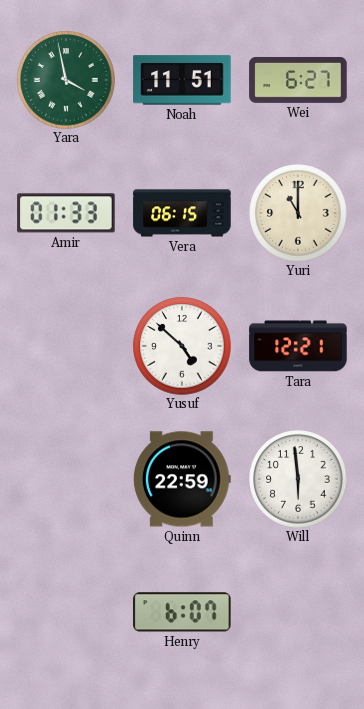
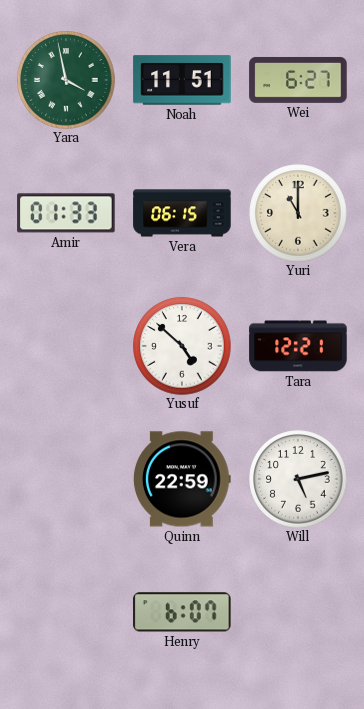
Will: 5:59 -> 5:13
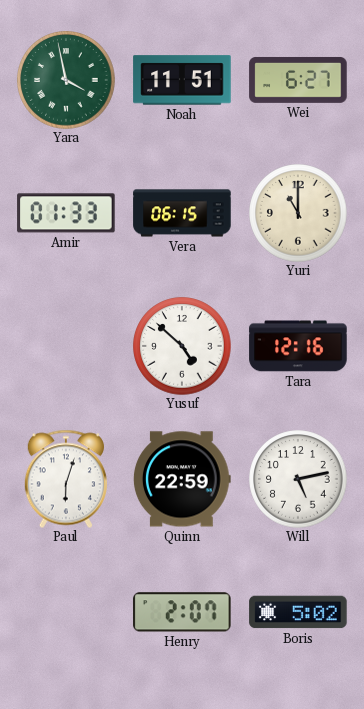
Tara: 12:21 -> 12:16
Paul: none -> 6:03
Henry: 6:07 -> 2:07
Boris: none -> 5:02
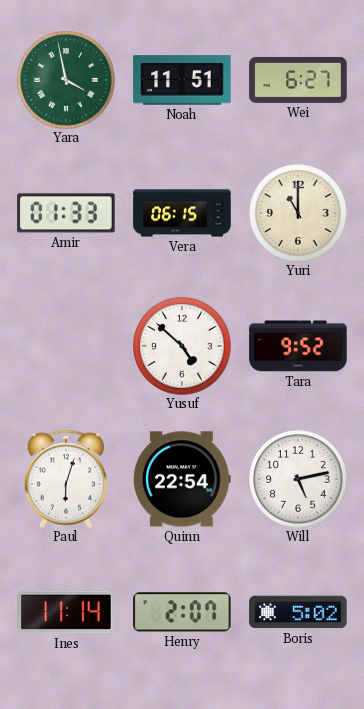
Tara: 12:16 -> 9:52
Quinn: 22:59 -> 22:54
Ines: none -> 11:14
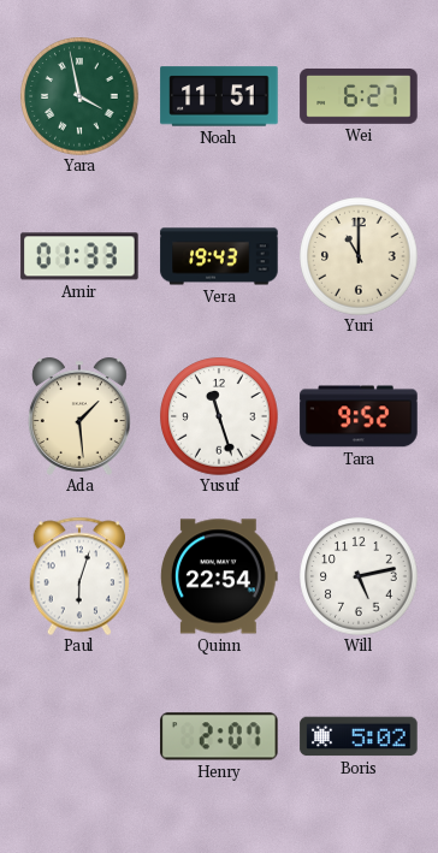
Vera: 06:15 -> 19:43
Ada: none -> 1:29
Yusuf: 4:52 -> 11:27
Ines: 11:14 -> none
